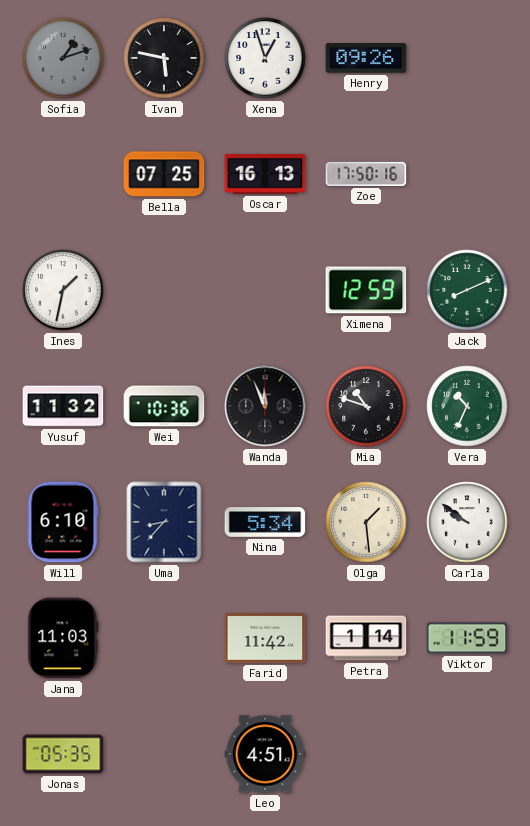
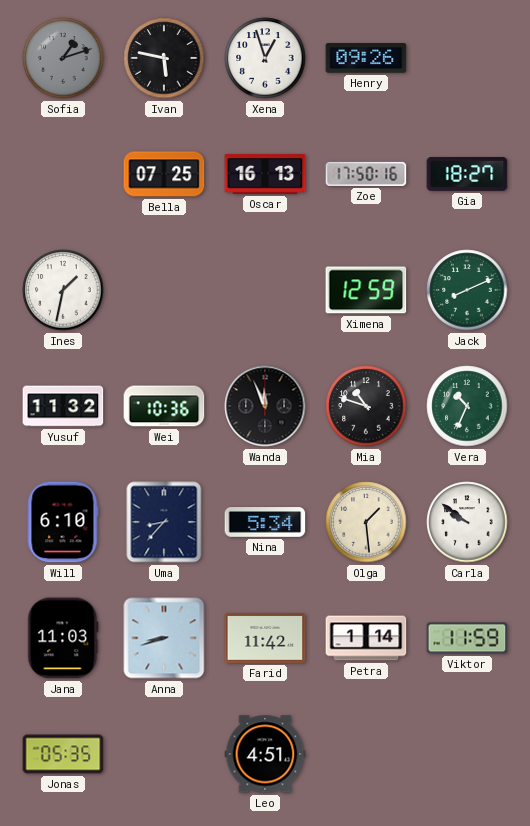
Gia: none -> 18:27
Anna: none -> 8:42
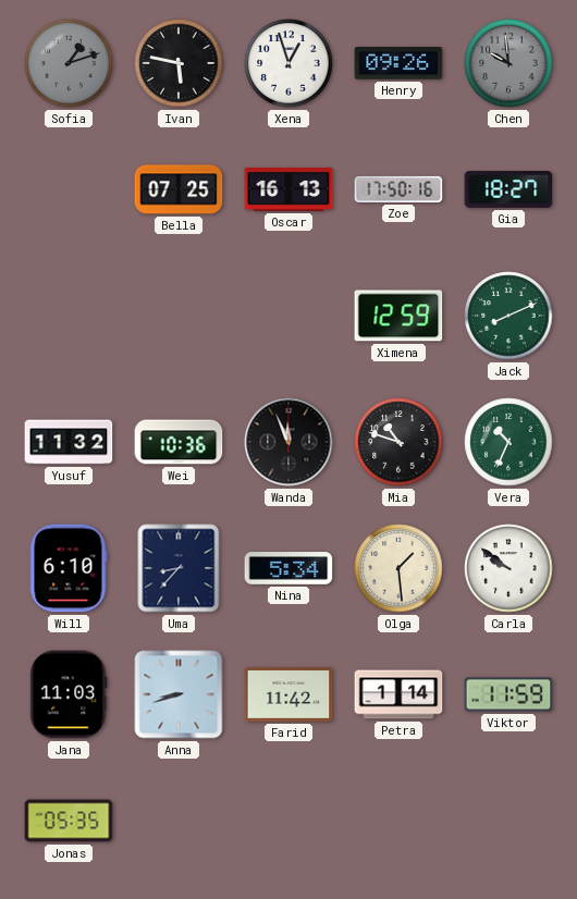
Chen: none -> 9:59
Ines: 1:32 -> none
Leo: 4:51 -> none
